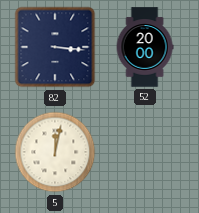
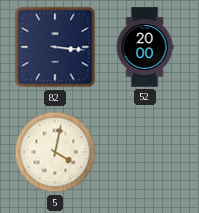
5: 12:02 -> 4:02
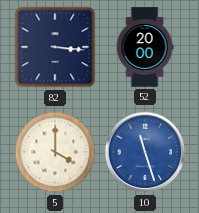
5: 4:02 -> 4:00
10: none -> 11:27
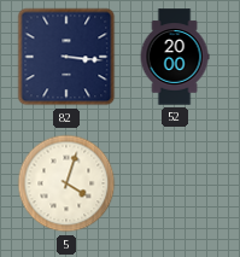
5: 4:00 -> 4:03
10: 11:27 -> none
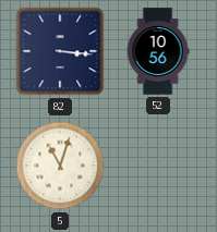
52: 20:00 -> 10:56
5: 4:03 -> 11:03
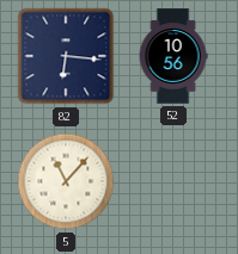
82: 3:16 -> 6:16
5: 11:03 -> 11:07
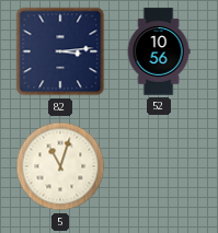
82: 6:16 -> 3:14
5: 11:07 -> 11:03
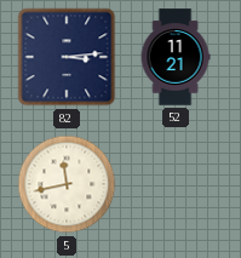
52: 10:56 -> 11:21
5: 11:03 -> 11:43
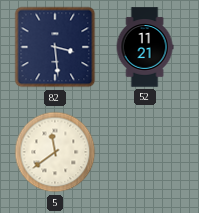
82: 3:14 -> 3:29
5: 11:43 -> 11:39
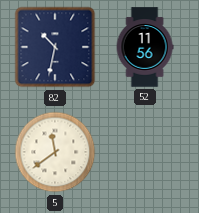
82: 3:29 -> 10:32
52: 11:21 -> 11:56
